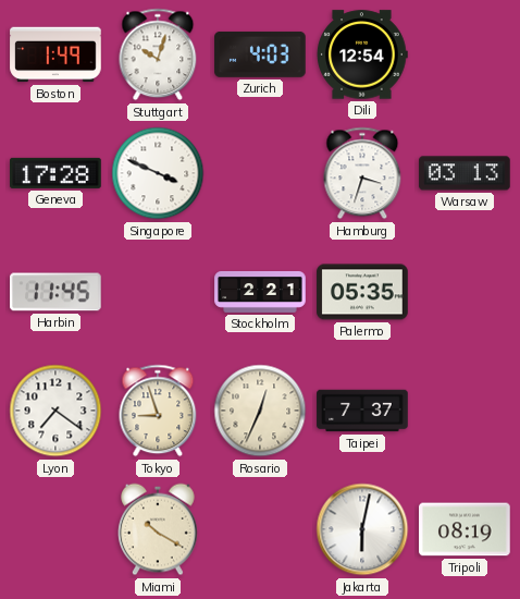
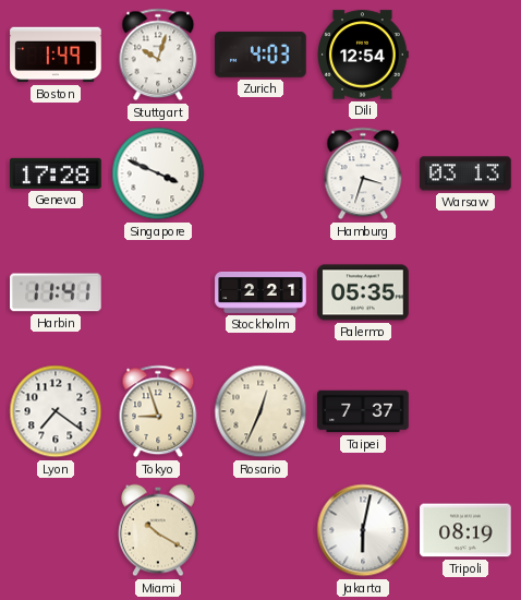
Harbin: 11:45 -> 11:41
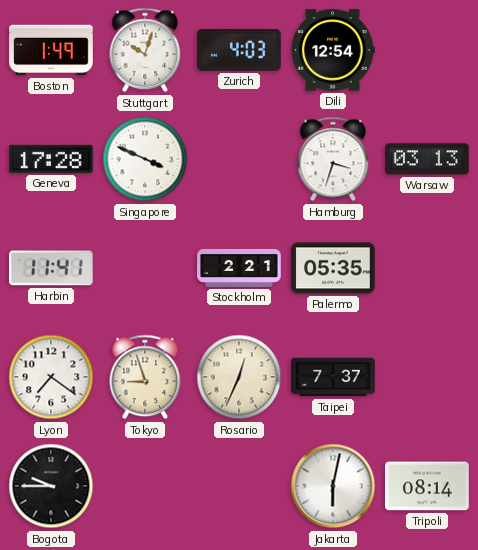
Bogota: none -> 9:45
Miami: 10:20 -> none
Tripoli: 08:19 -> 08:14
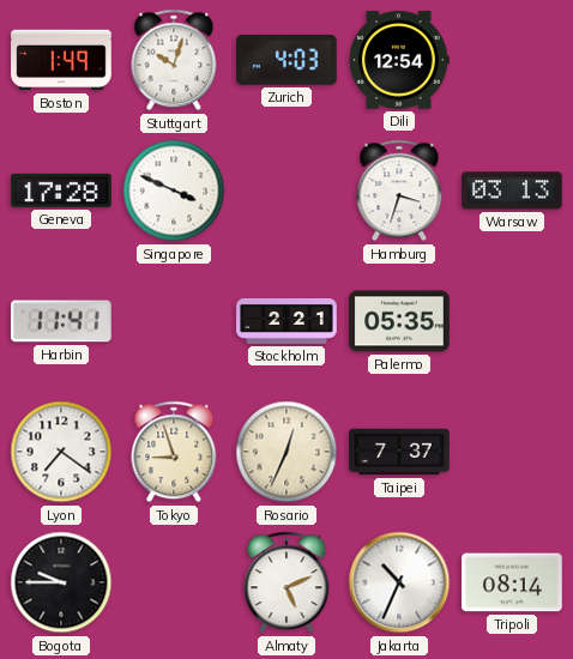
Almaty: none -> 5:11
Jakarta: 6:02 -> 10:34
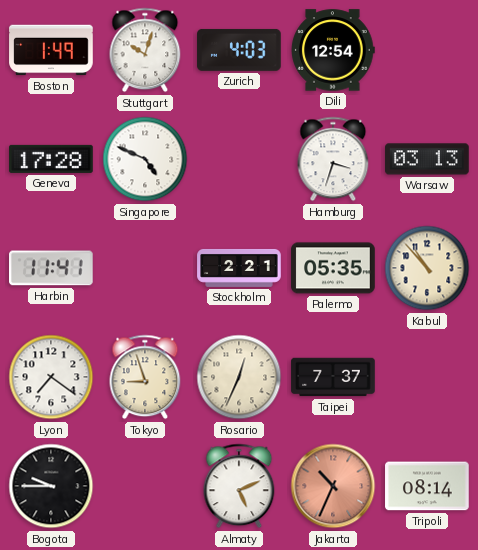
Singapore: 3:49 -> 4:49
Kabul: none -> 10:53
Jakarta dial: white -> salmon
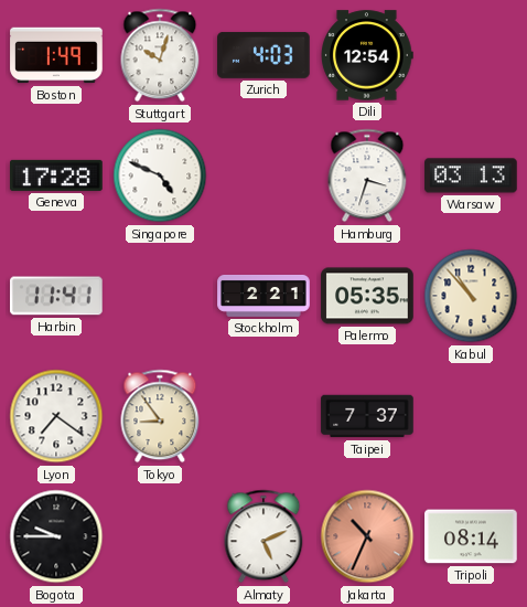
Tokyo: 8:57 -> 8:54
Rosario: 12:34 -> none
